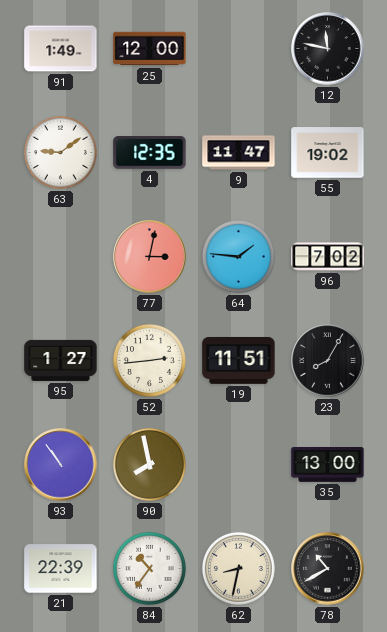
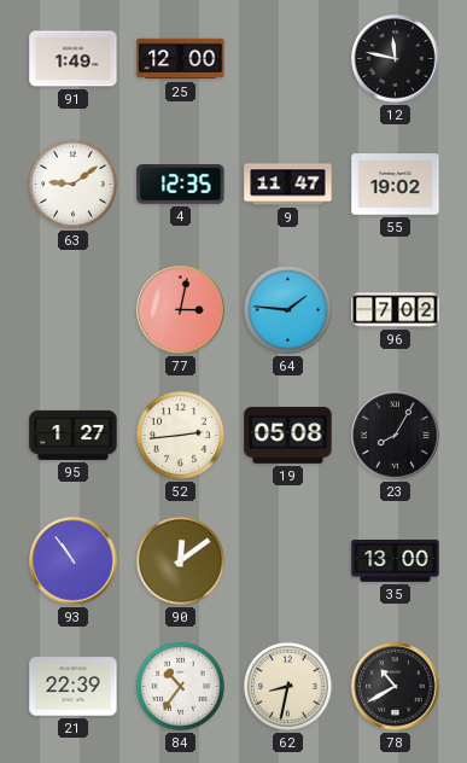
19: 11:51 -> 05:08
90: 7:58 -> 12:09
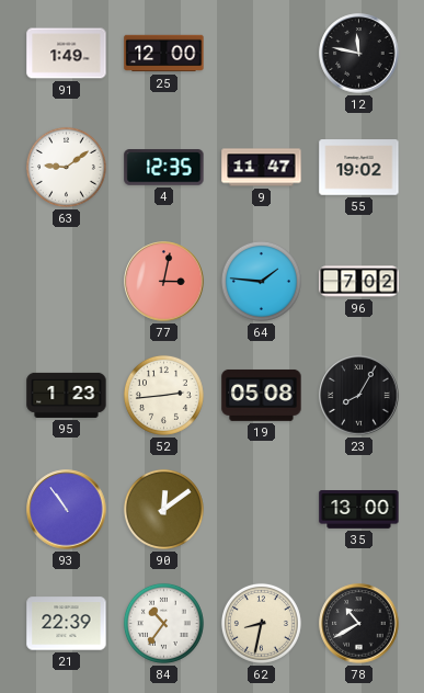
95: 1:27 -> 1:23
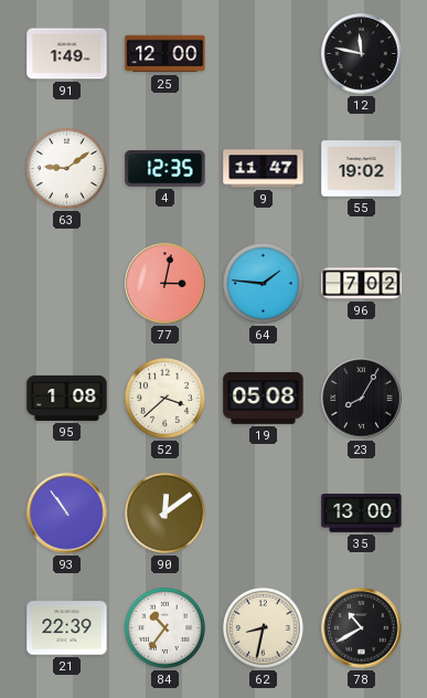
95: 1:23 -> 1:08
52: 2:44 -> 3:38
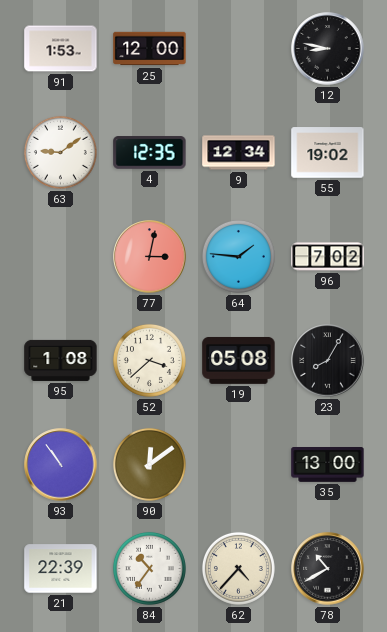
91: 1:49 -> 1:53
12: 11:47 -> 8:47
9: 11:47 -> 12:34
62: 8:32 -> 4:37
